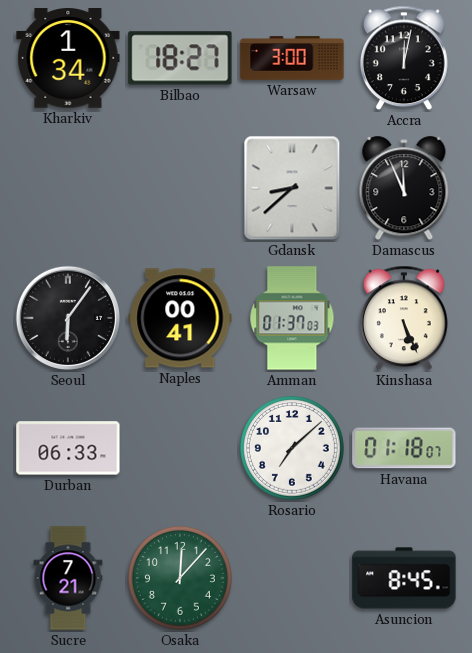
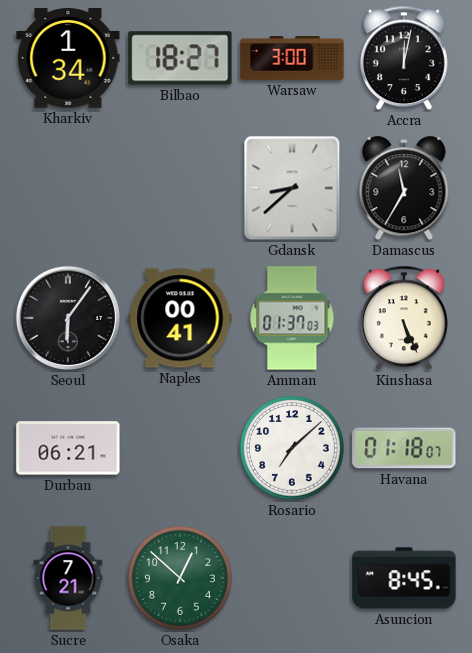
Damascus: 11:56 -> 11:35
Durban: 06:33 -> 06:21
Osaka: 12:07 -> 12:52
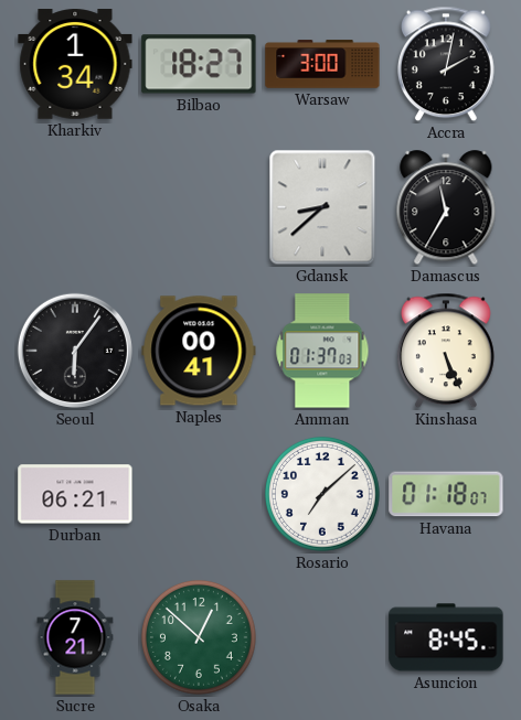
Accra: 12:02 -> 2:02
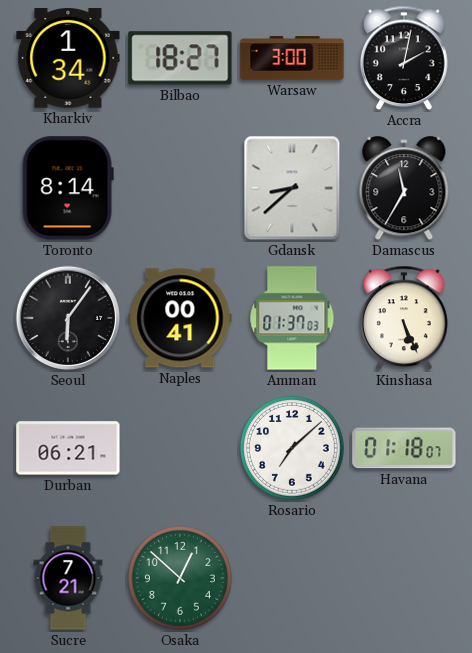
Toronto: none -> 8:14
Asuncion: 8:45 -> none
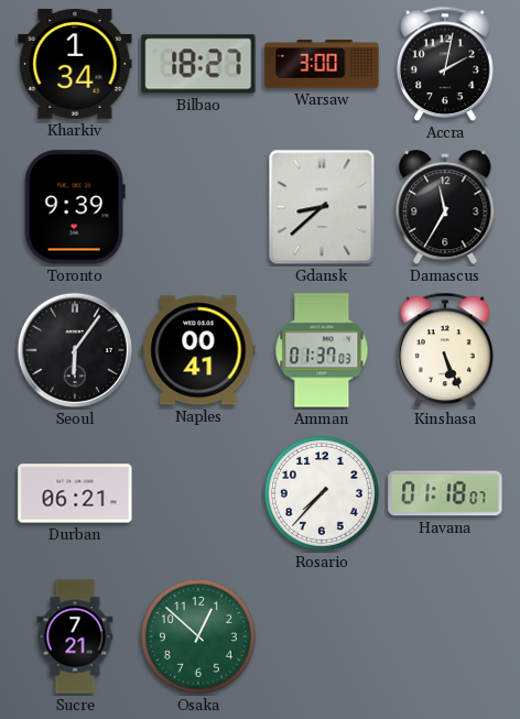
Toronto: 8:14 -> 9:39
Rosario: 7:08 -> 7:37
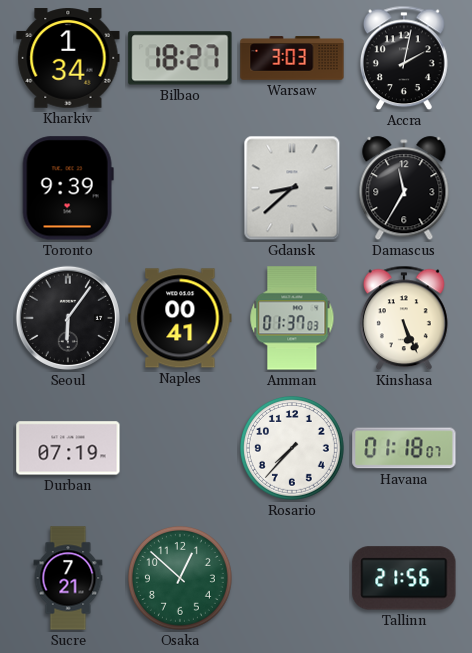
Warsaw: 3:00 -> 3:03
Durban: 06:21 -> 07:19
Tallinn: none -> 21:56
